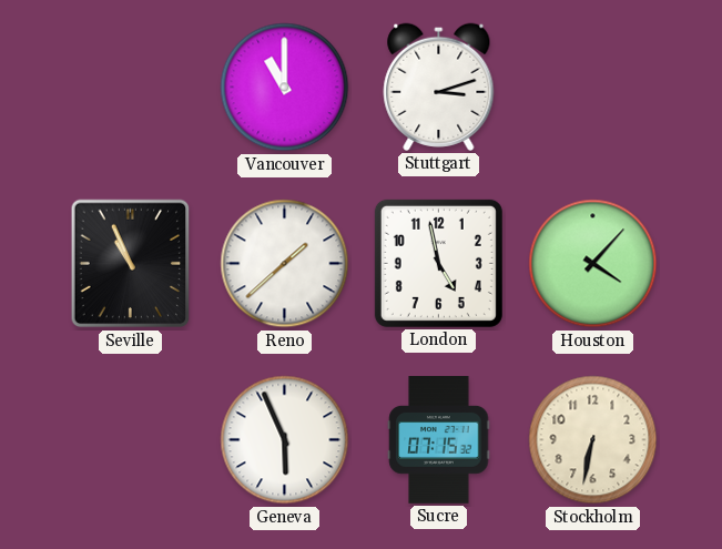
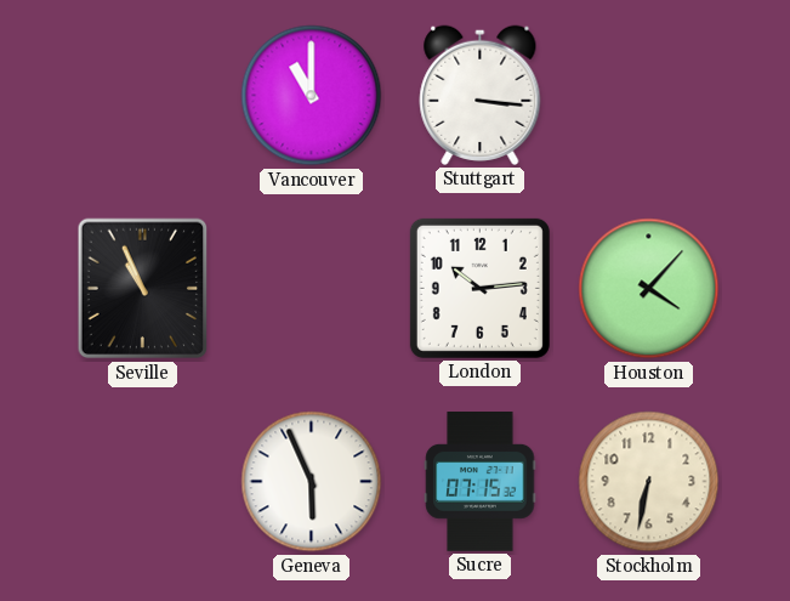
Stuttgart: 3:12 -> 3:16
Reno: 1:38 -> none
London: 4:58 -> 10:14
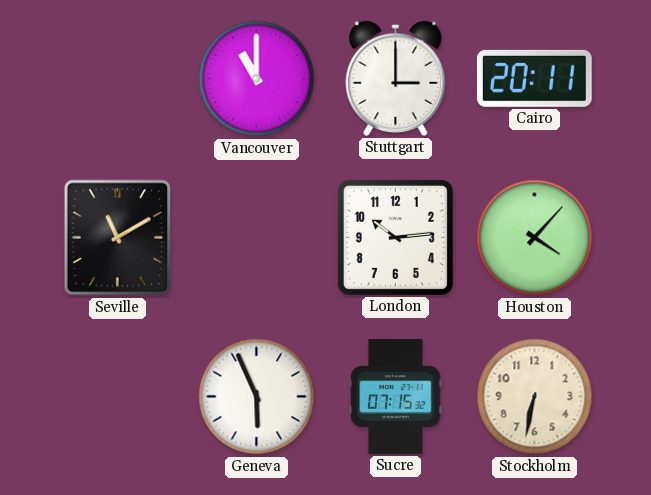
Stuttgart: 3:16 -> 3:00
Cairo: none -> 20:11
Seville: 10:56 -> 11:10
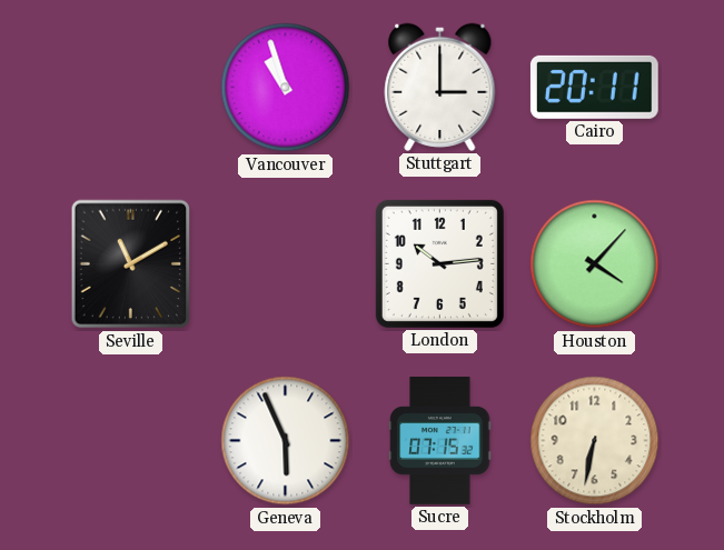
Vancouver: 11:00 -> 10:57
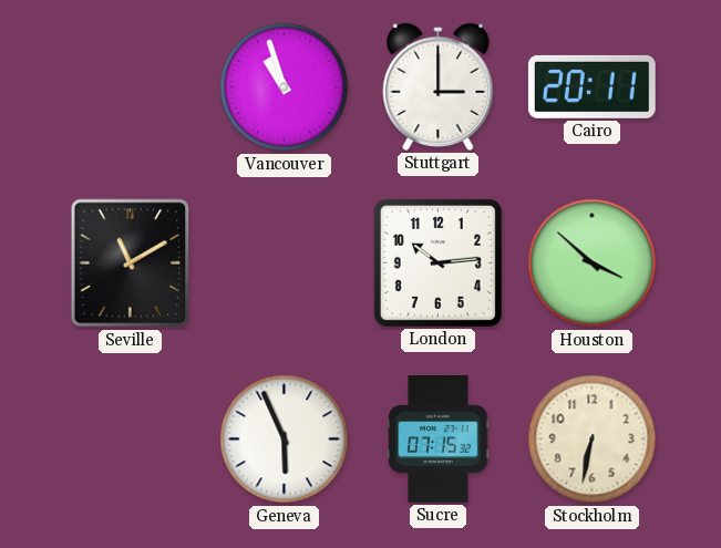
Houston: 4:07 -> 3:52
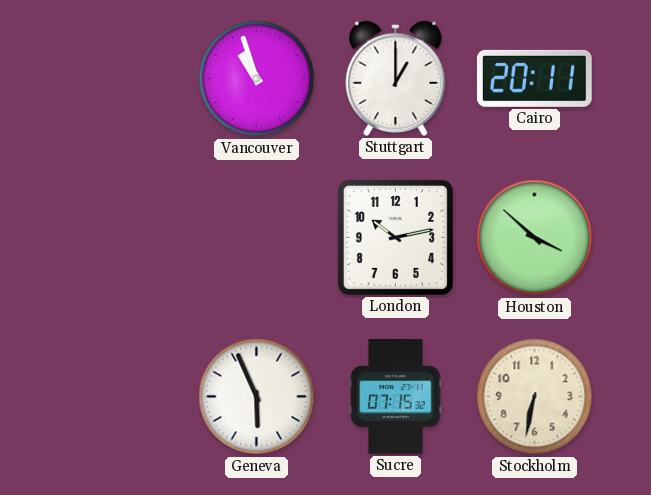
Stuttgart: 3:00 -> 1:00
Seville: 11:10 -> none
London: 10:14 -> 10:13
